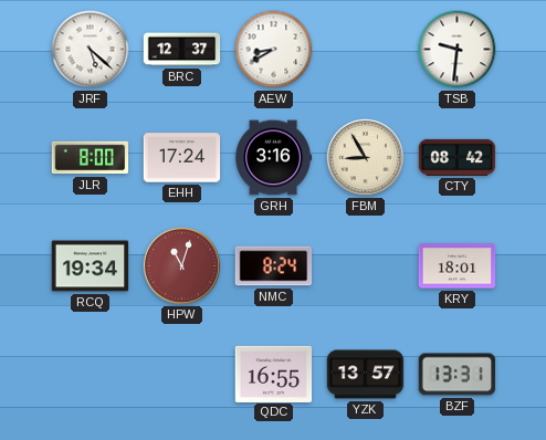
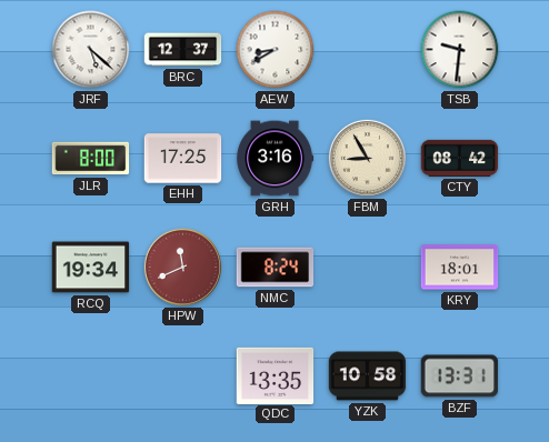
EHH: 17:24 -> 17:25
HPW: 11:03 -> 11:41
QDC: 16:55 -> 13:35
YZK: 13:57 -> 10:58
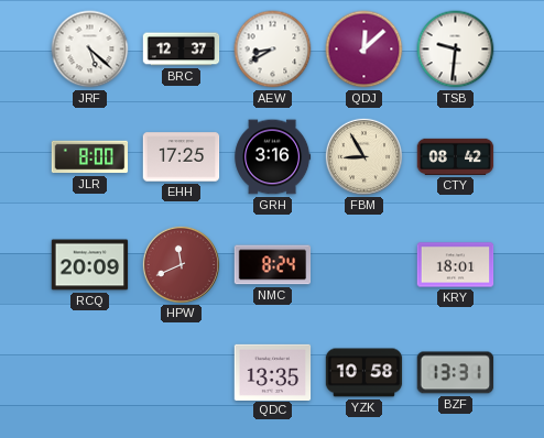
QDJ: none -> 12:08
RCQ: 19:34 -> 20:09
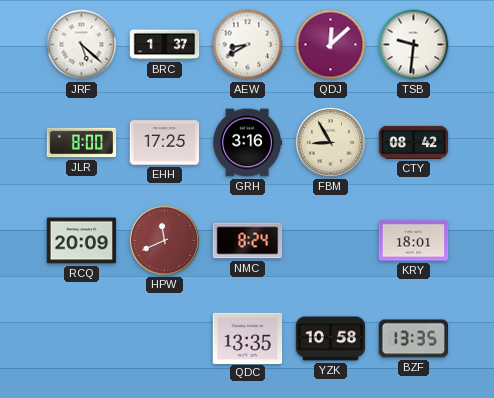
BRC: 12:37 -> 1:37
BZF: 13:31 -> 13:35
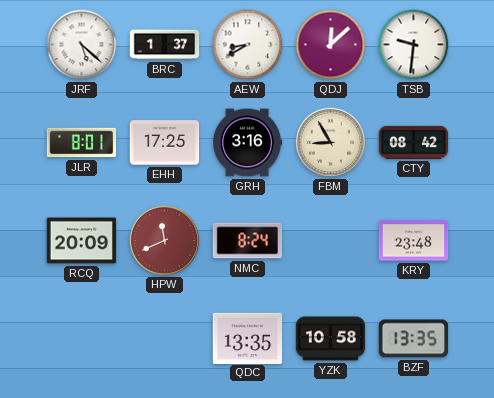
JLR: 8:00 -> 8:01
KRY: 18:01 -> 23:48
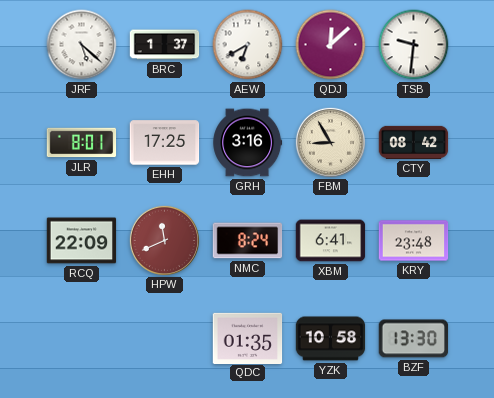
AEW: 8:40 -> 6:40
RCQ: 20:09 -> 22:09
XBM: none -> 6:41
QDC: 13:35 -> 01:35
BZF: 13:35 -> 13:30
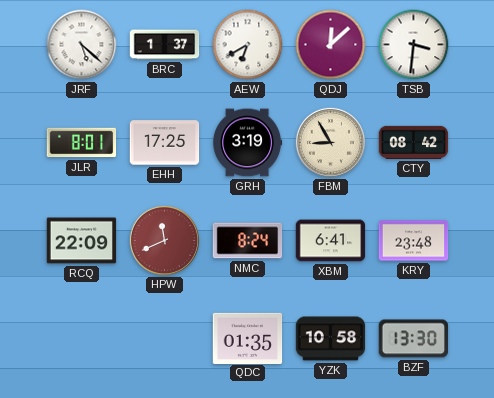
TSB: 9:31 -> 3:31
GRH: 3:16 -> 3:19
